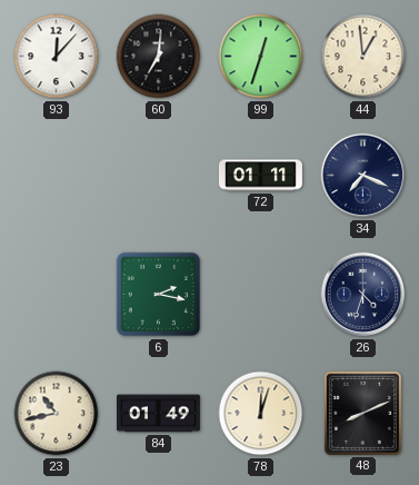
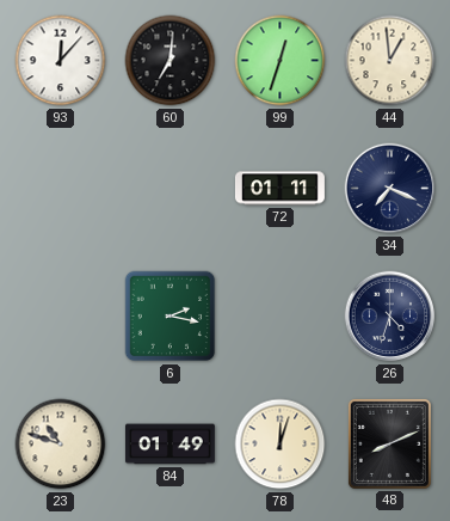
23: 10:43 -> 10:48
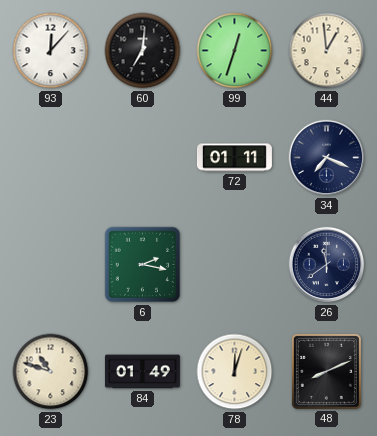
26: 4:33 -> 11:39
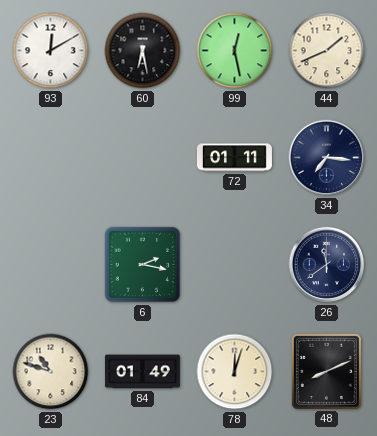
93: 12:07 -> 12:10
60: 7:01 -> 6:28
99: 12:33 -> 12:28
44: 12:59 -> 1:41
34: 7:19 -> 7:16
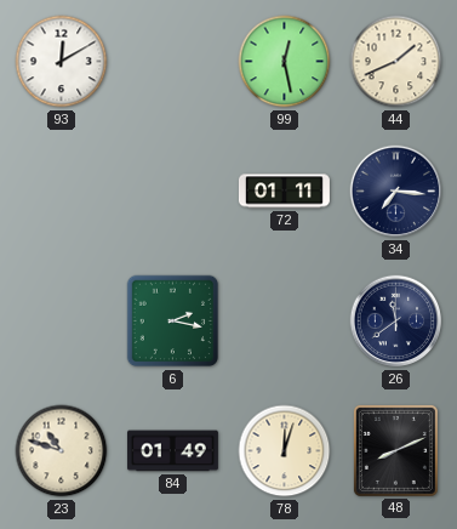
60: 6:28 -> none
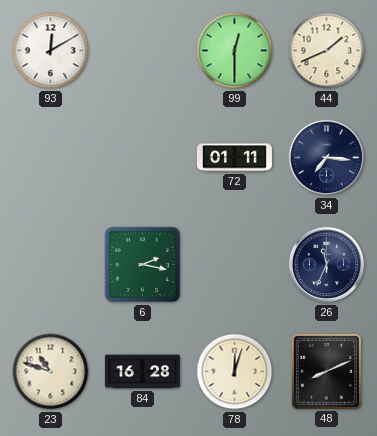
99: 12:28 -> 12:30
26: 11:39 -> 11:34
84: 01:49 -> 16:28
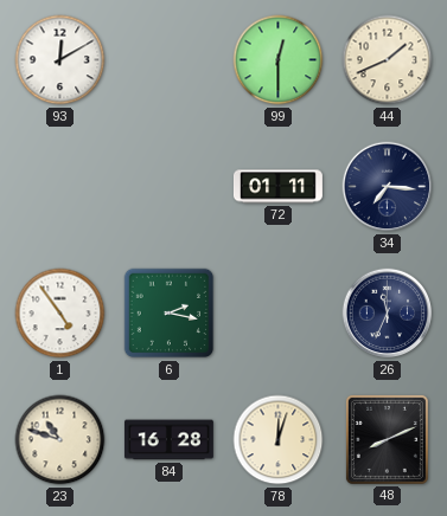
1: none -> 4:54
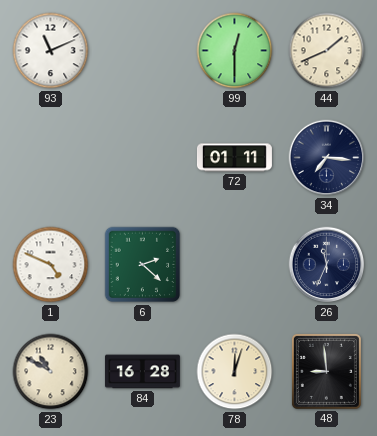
93: 12:10 -> 11:11
1: 4:54 -> 4:49
6: 2:17 -> 2:22
23: 10:48 -> 10:50
48: 8:11 -> 8:59
